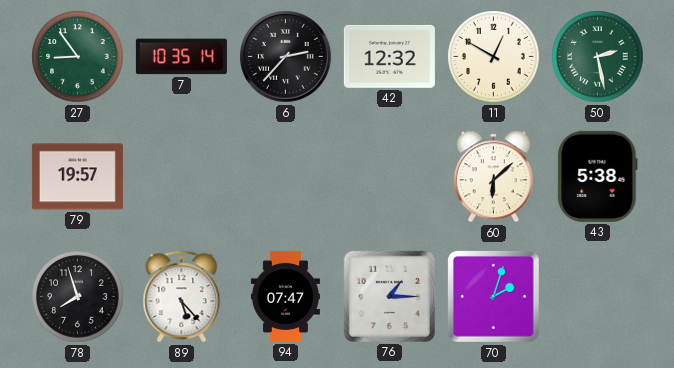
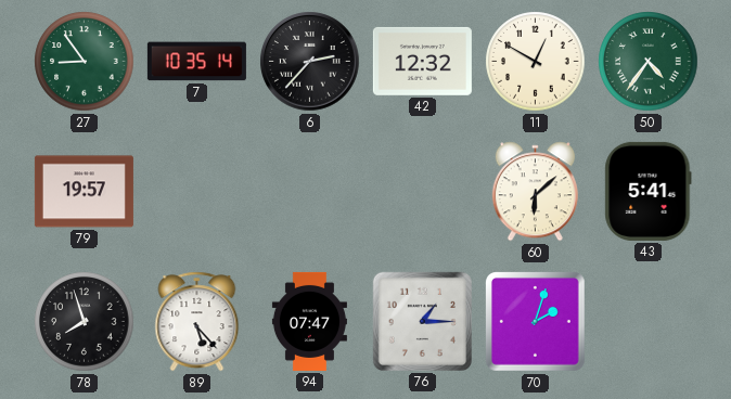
50: 2:28 -> 4:36
43: 5:38 -> 5:41
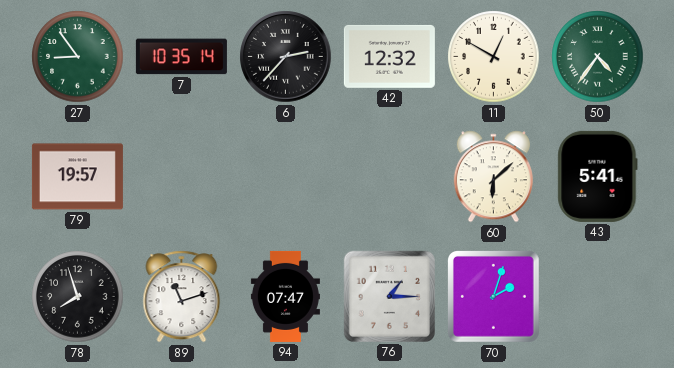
89: 5:23 -> 11:12
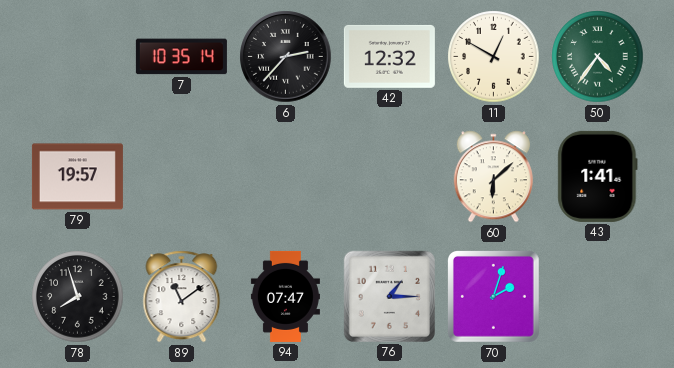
27: 8:54 -> none
43: 5:41 -> 1:41
89: 11:12 -> 11:09
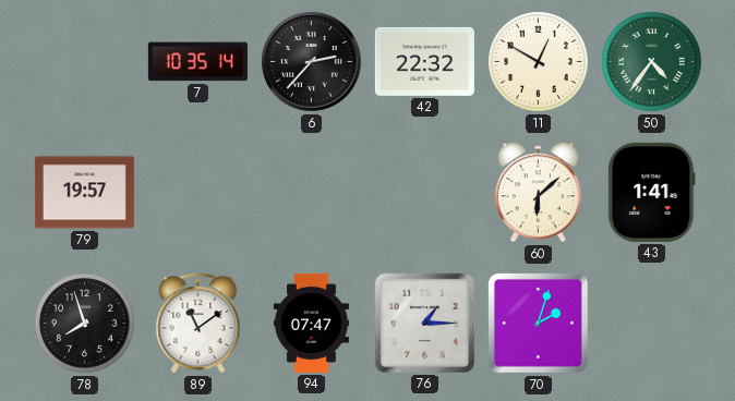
42: 12:32 -> 22:32
